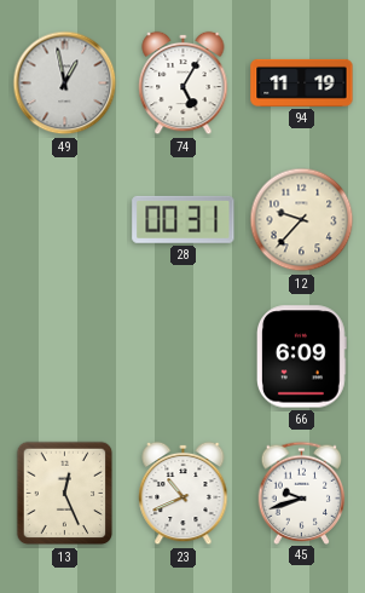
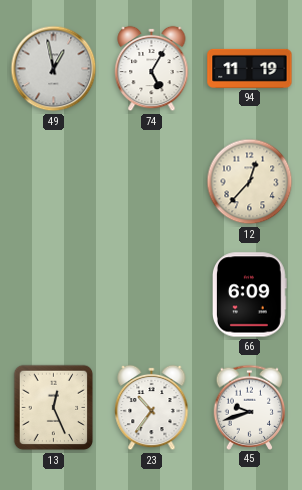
28: 00:31 -> none
12: 9:37 -> 12:37
23: 10:41 -> 10:36
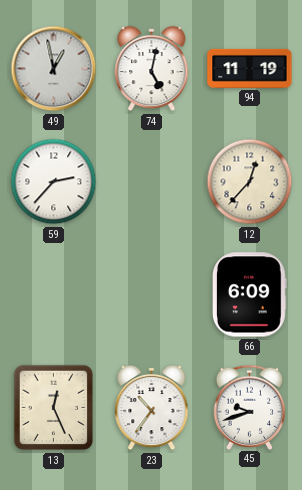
74: 5:05 -> 5:02
59: none -> 2:37
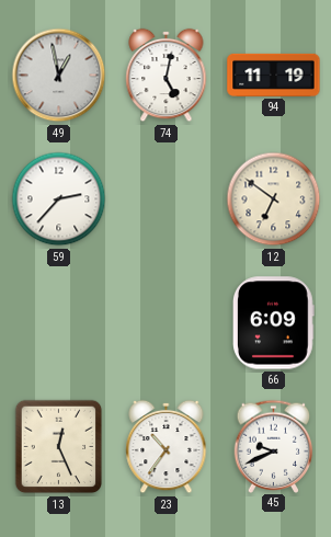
12: 12:37 -> 6:51
45: 9:42 -> 9:41
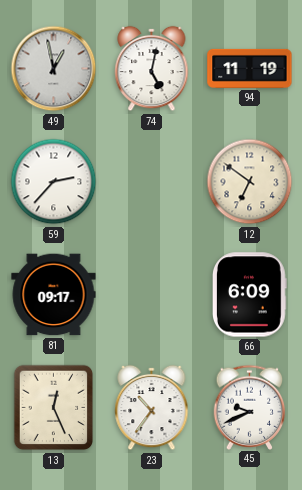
81: none -> 09:17
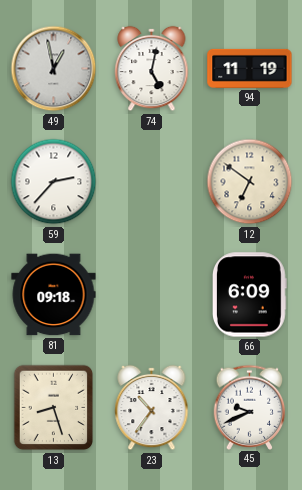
81: 09:17 -> 09:18
13: 12:26 -> 8:27
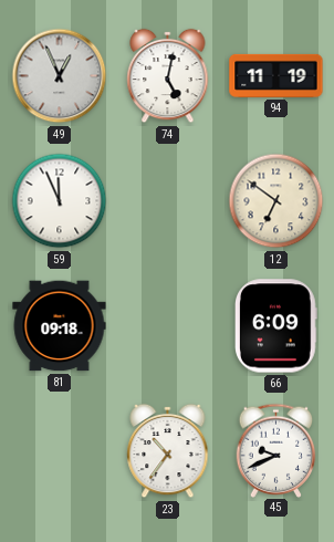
49: 12:58 -> 12:56
59: 2:37 -> 11:56
13: 8:27 -> none
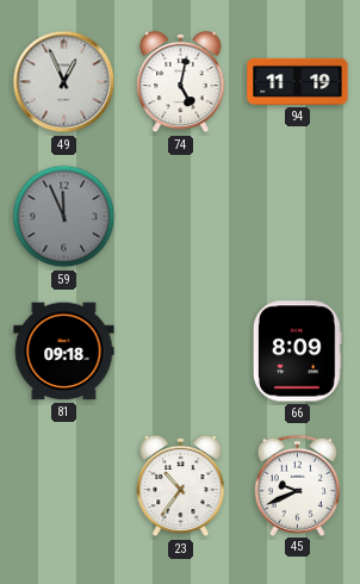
59 dial: white -> grey
12: 6:51 -> none
66: 6:09 -> 8:09
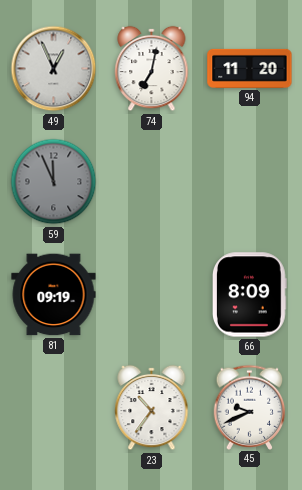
74: 5:02 -> 7:02
94: 11:19 -> 11:20
81: 09:18 -> 09:19
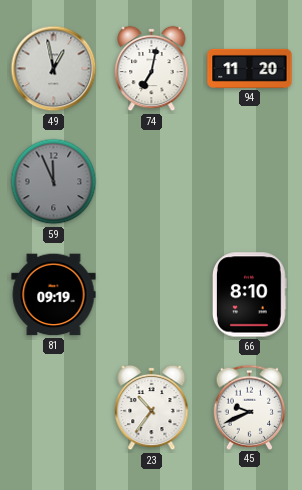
49: 12:56 -> 12:58
66: 8:09 -> 8:10
